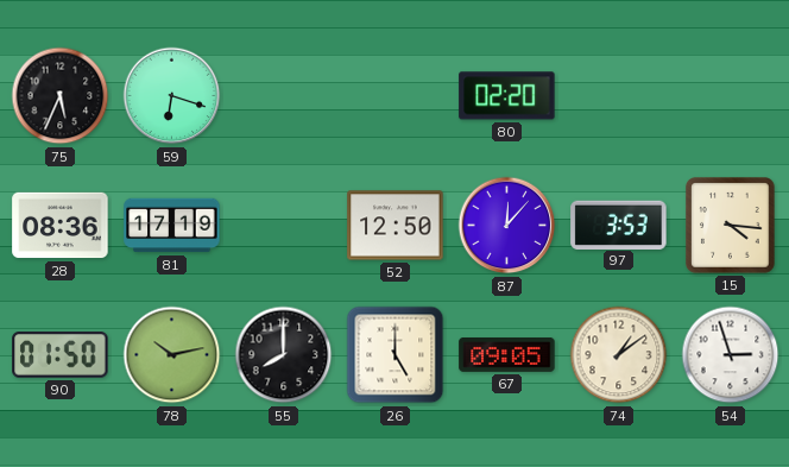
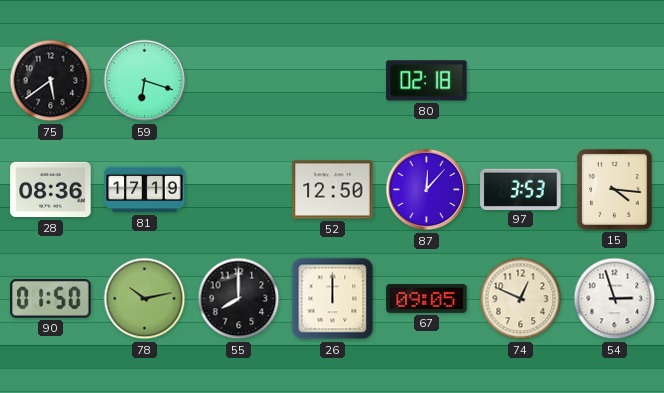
75: 5:34 -> 5:39
80: 02:20 -> 02:18
26: 5:00 -> 12:00
74: 1:09 -> 12:49
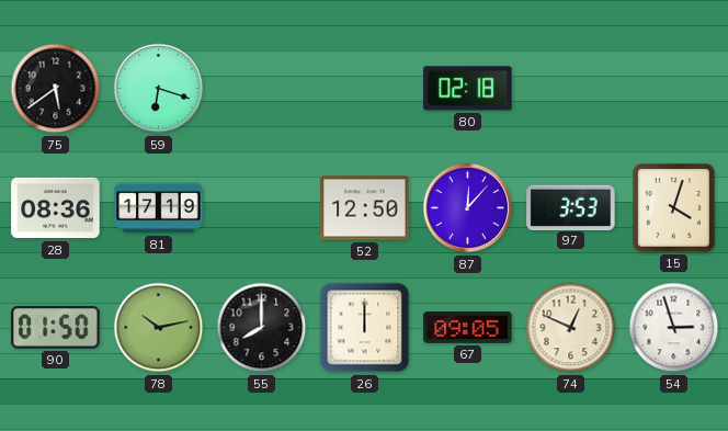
15: 4:16 -> 4:03
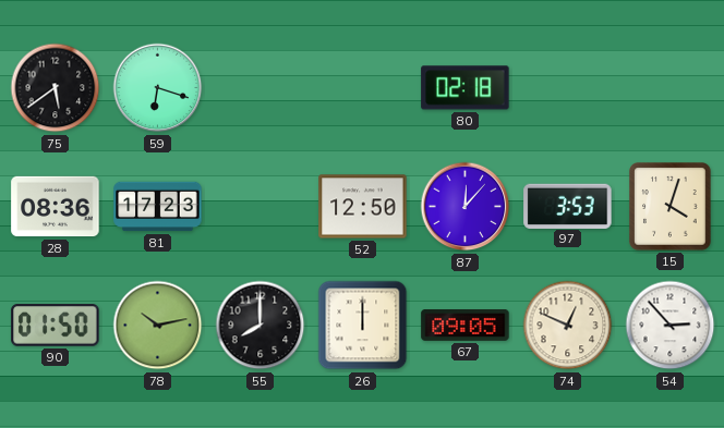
81: 17:19 -> 17:23
54: 2:57 -> 2:53
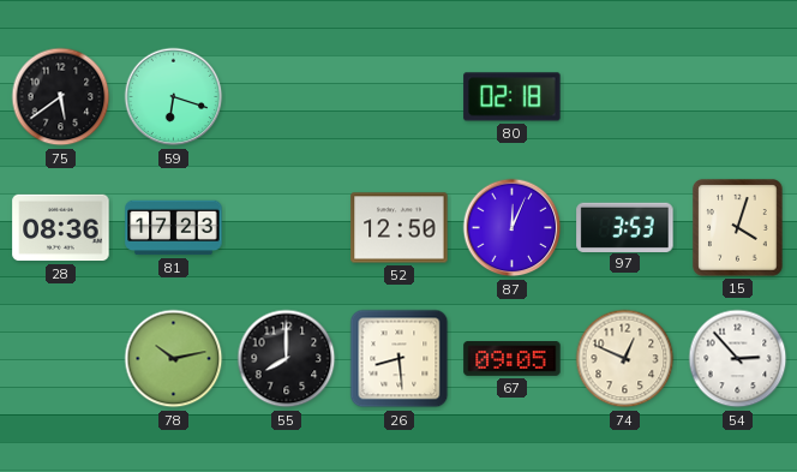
87: 12:07 -> 12:04
90: 01:50 -> none
26: 12:00 -> 8:29
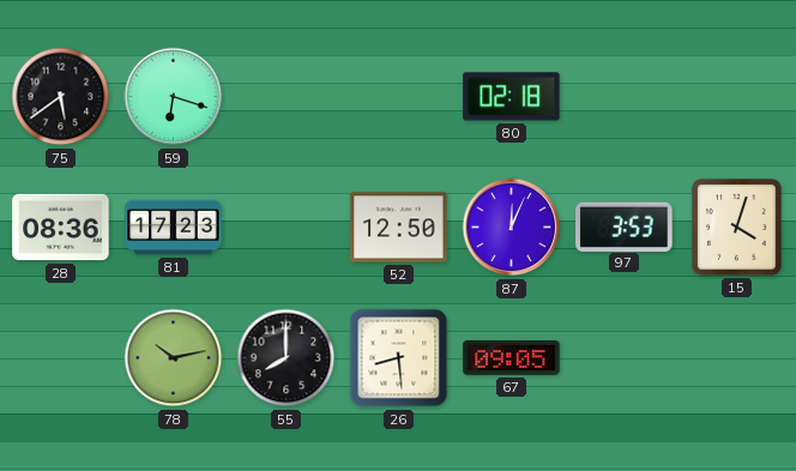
74: 12:49 -> none
54: 2:53 -> none
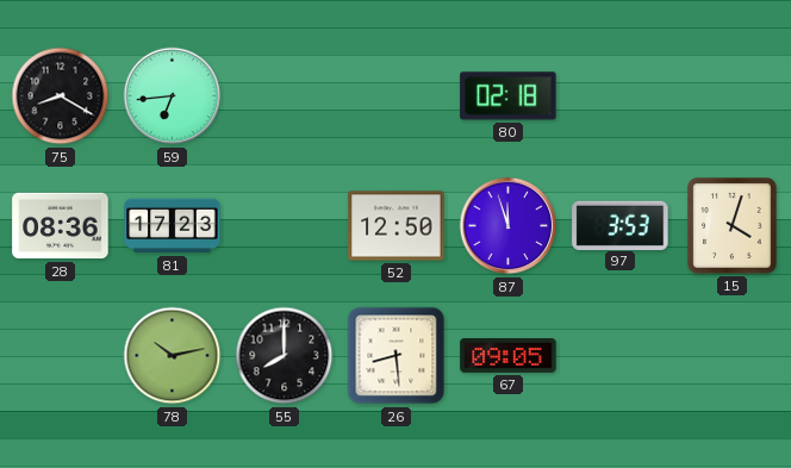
75: 5:39 -> 8:20
59: 6:18 -> 6:44
87: 12:04 -> 11:57
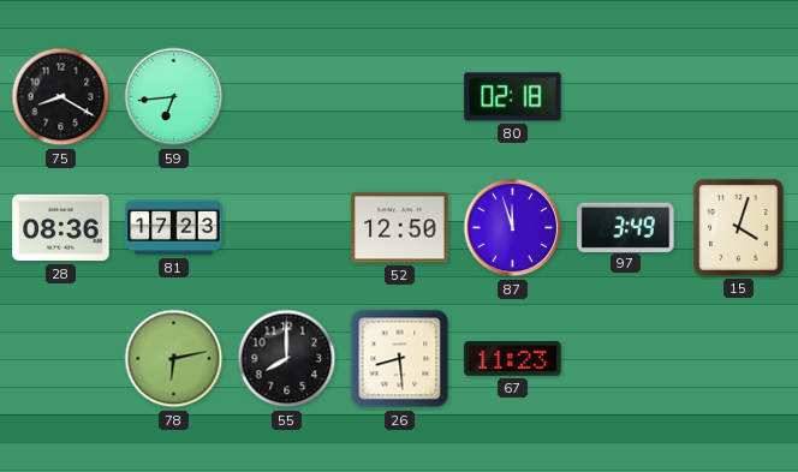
97: 3:53 -> 3:49
78: 10:13 -> 6:13
67: 09:05 -> 11:23
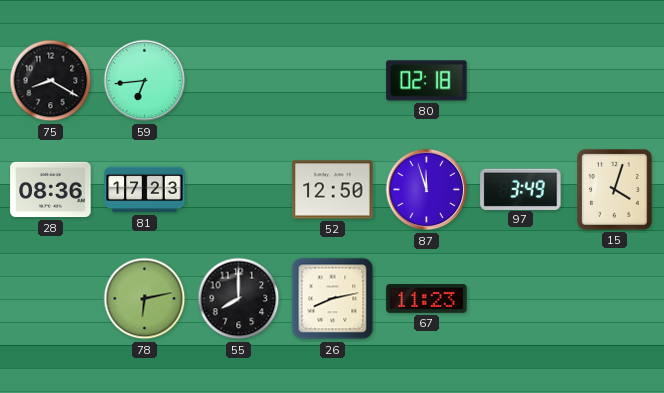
26: 8:29 -> 8:13
